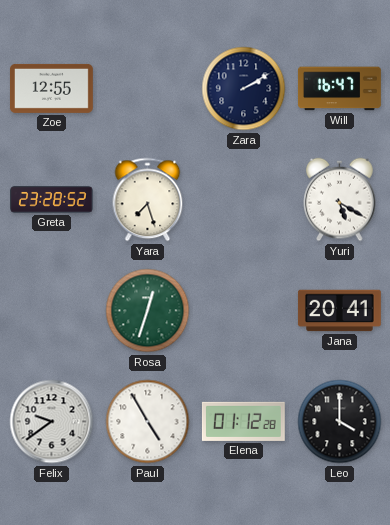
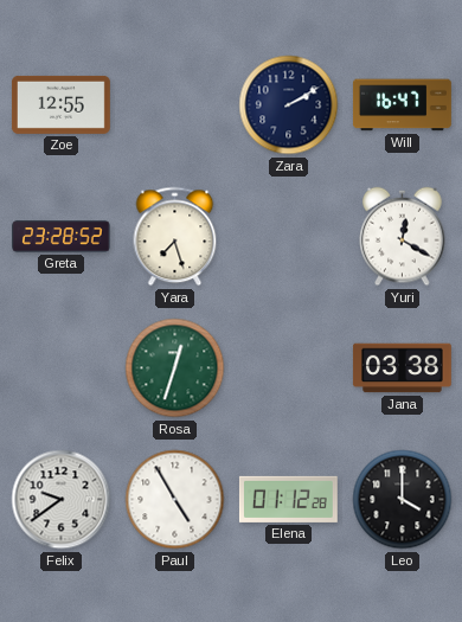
Yuri: 5:20 -> 12:20
Jana: 20:41 -> 03:38
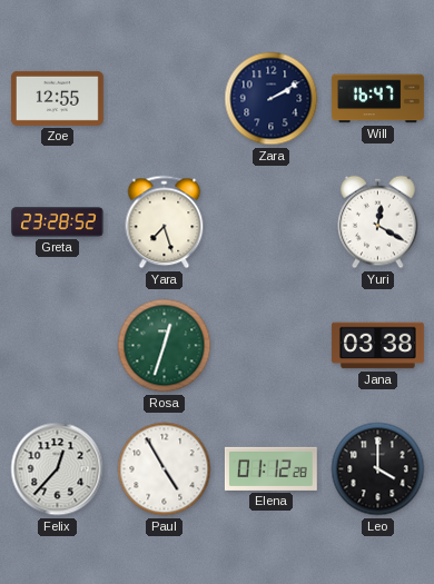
Felix: 9:39 -> 12:37
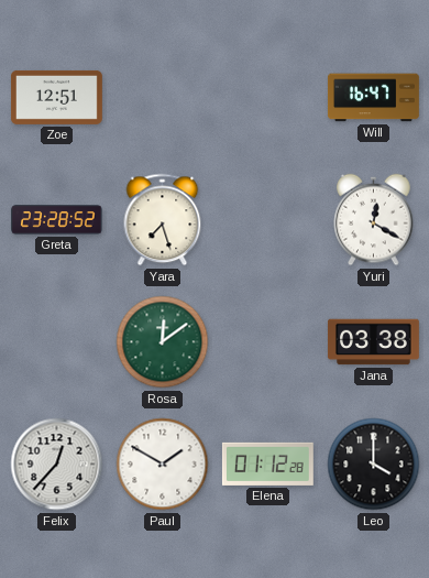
Zoe: 12:55 -> 12:51
Zara: 2:10 -> none
Rosa: 12:33 -> 12:09
Paul: 4:55 -> 1:50
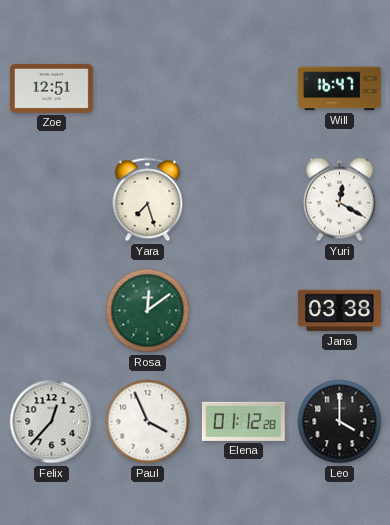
Greta: 23:28 -> none
Paul: 1:50 -> 3:56
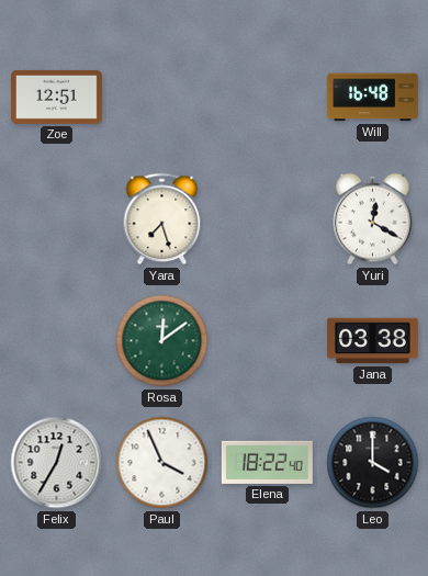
Will: 16:47 -> 16:48
Felix: 12:37 -> 12:35
Elena: 01:12 -> 18:22
